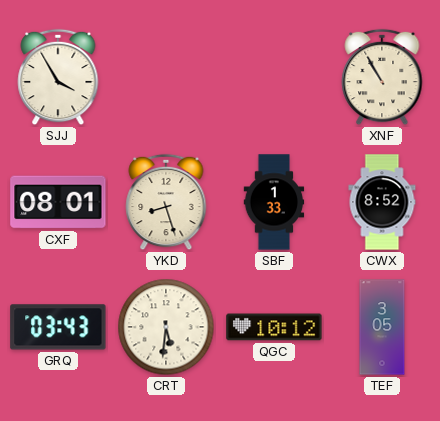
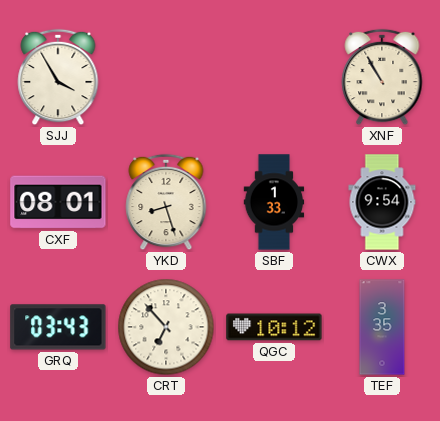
CWX: 8:52 -> 9:54
CRT: 5:31 -> 6:53
TEF: 3:05 -> 3:35
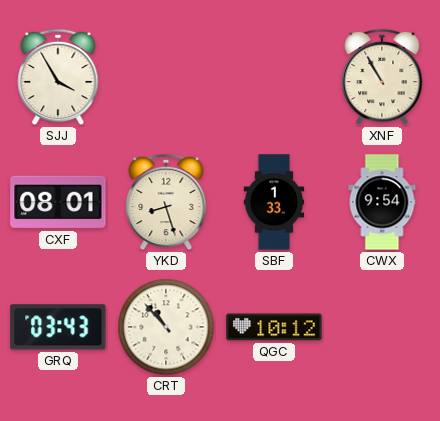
CRT: 6:53 -> 10:53
TEF: 3:35 -> none
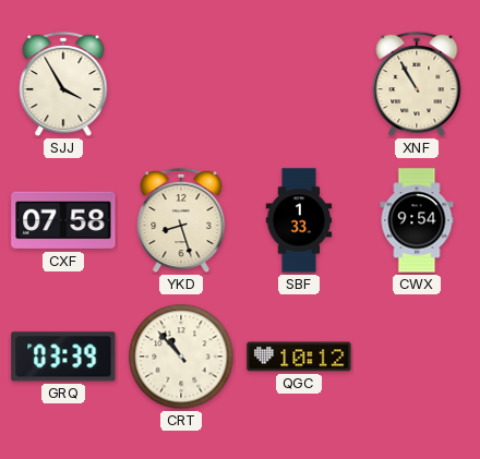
CXF: 08:01 -> 07:58
GRQ: 03:43 -> 03:39
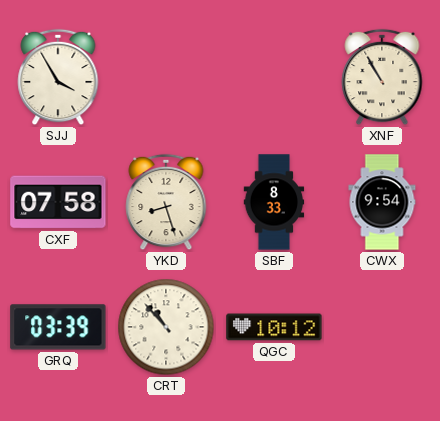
SBF: 1:33 -> 8:33
